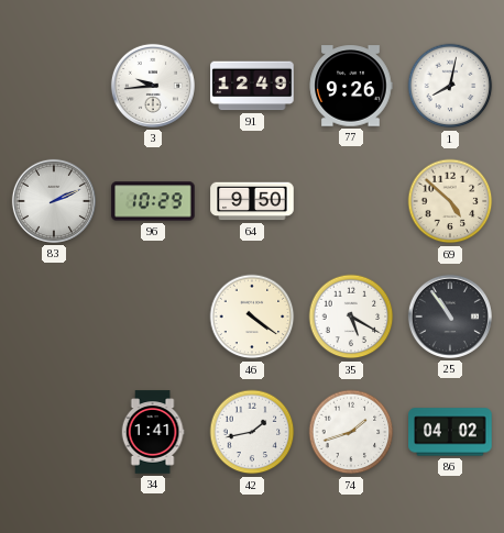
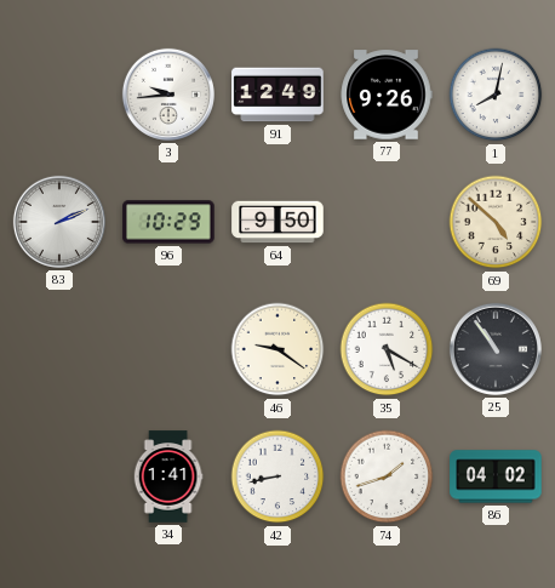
46: 4:21 -> 9:21
42: 1:43 -> 8:43
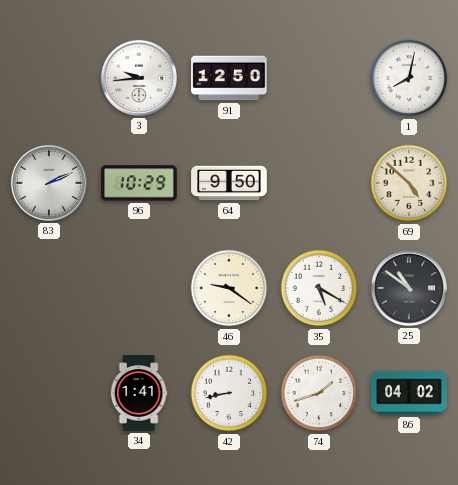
91: 12:49 -> 12:50
77: 9:26 -> none
25: 10:54 -> 10:51
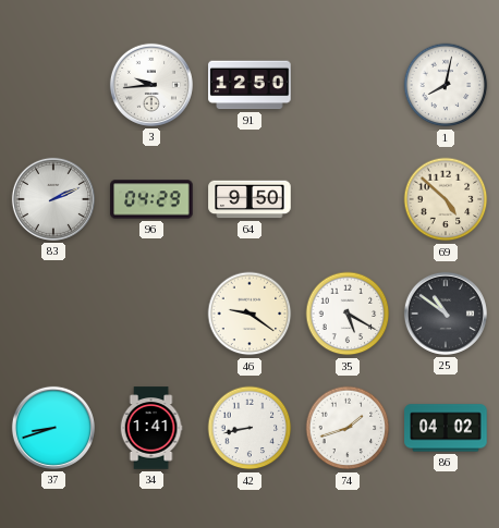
96: 10:29 -> 04:29
37: none -> 8:42
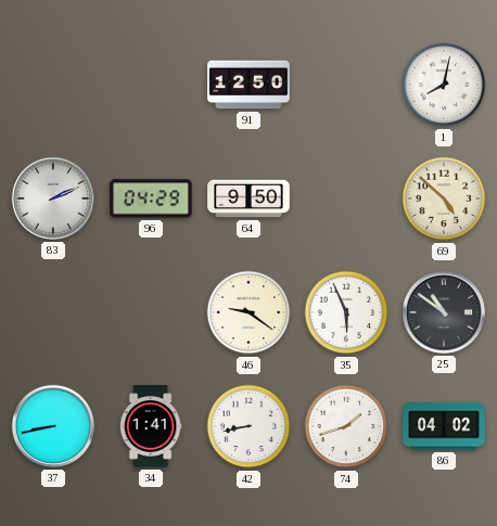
3: 9:44 -> none
35: 5:20 -> 5:56
37: 8:42 -> 8:43
